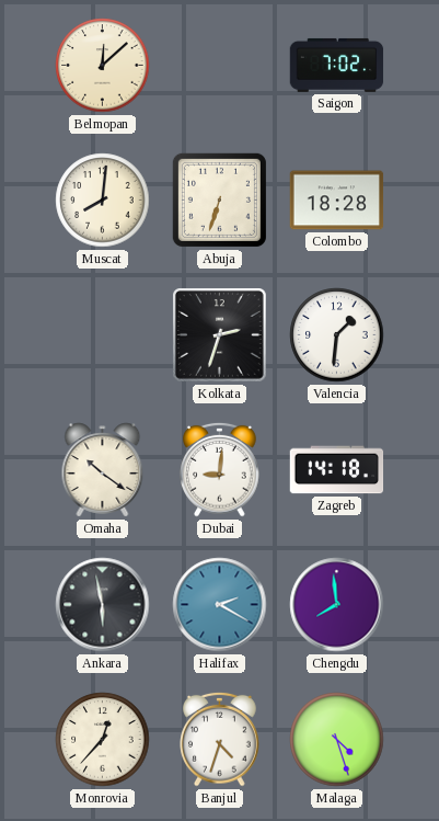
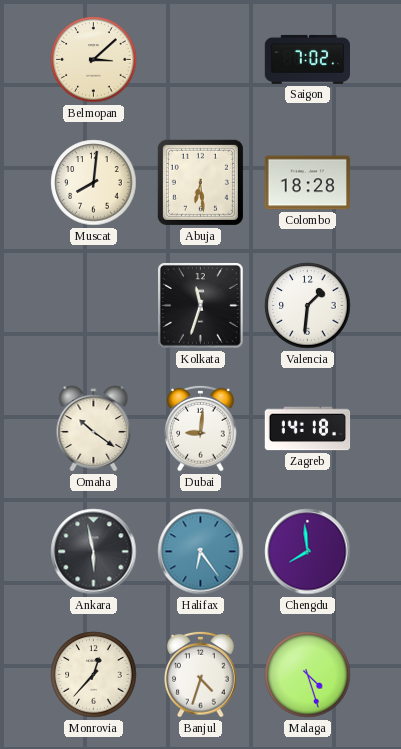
Belmopan: 12:08 -> 3:08
Abuja: 6:33 -> 6:29
Kolkata: 2:33 -> 11:33
Halifax: 2:20 -> 6:24
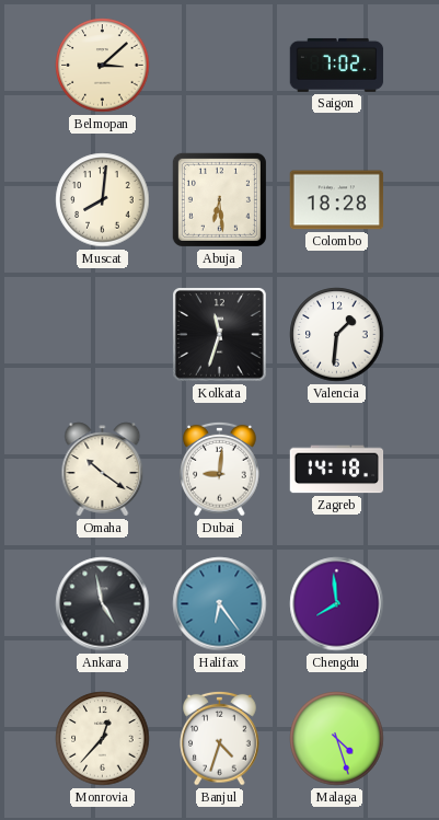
Ankara: 5:58 -> 4:58
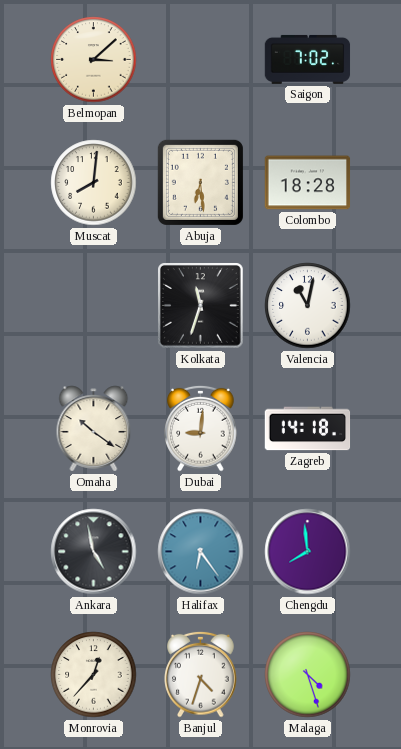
Valencia: 1:31 -> 11:02
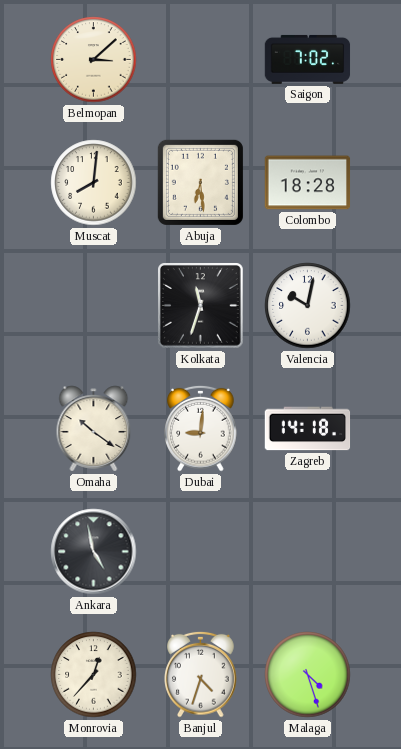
Valencia: 11:02 -> 10:02
Halifax: 6:24 -> none
Chengdu: 7:59 -> none
